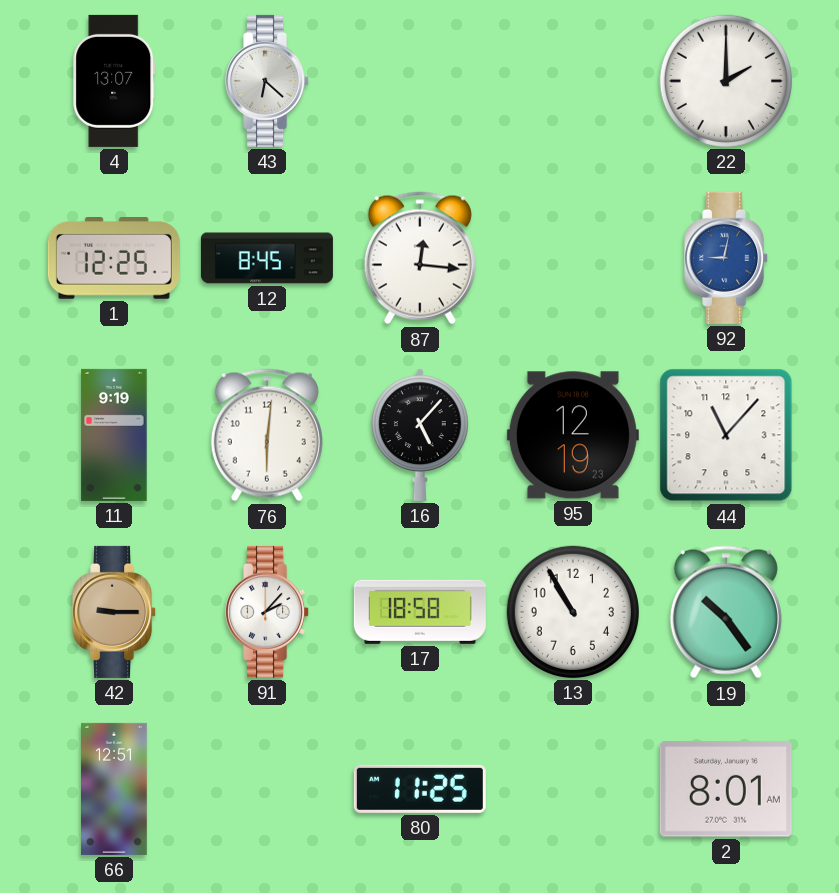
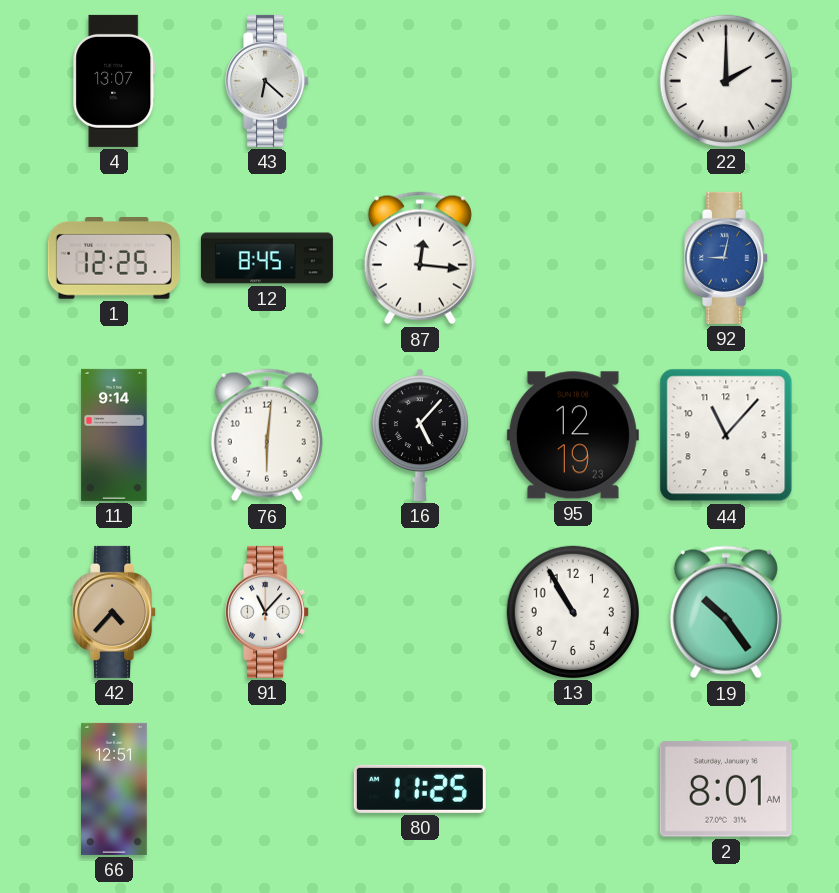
11: 9:19 -> 9:14
42: 9:15 -> 4:37
91: 2:07 -> 11:07
17: 18:58 -> none
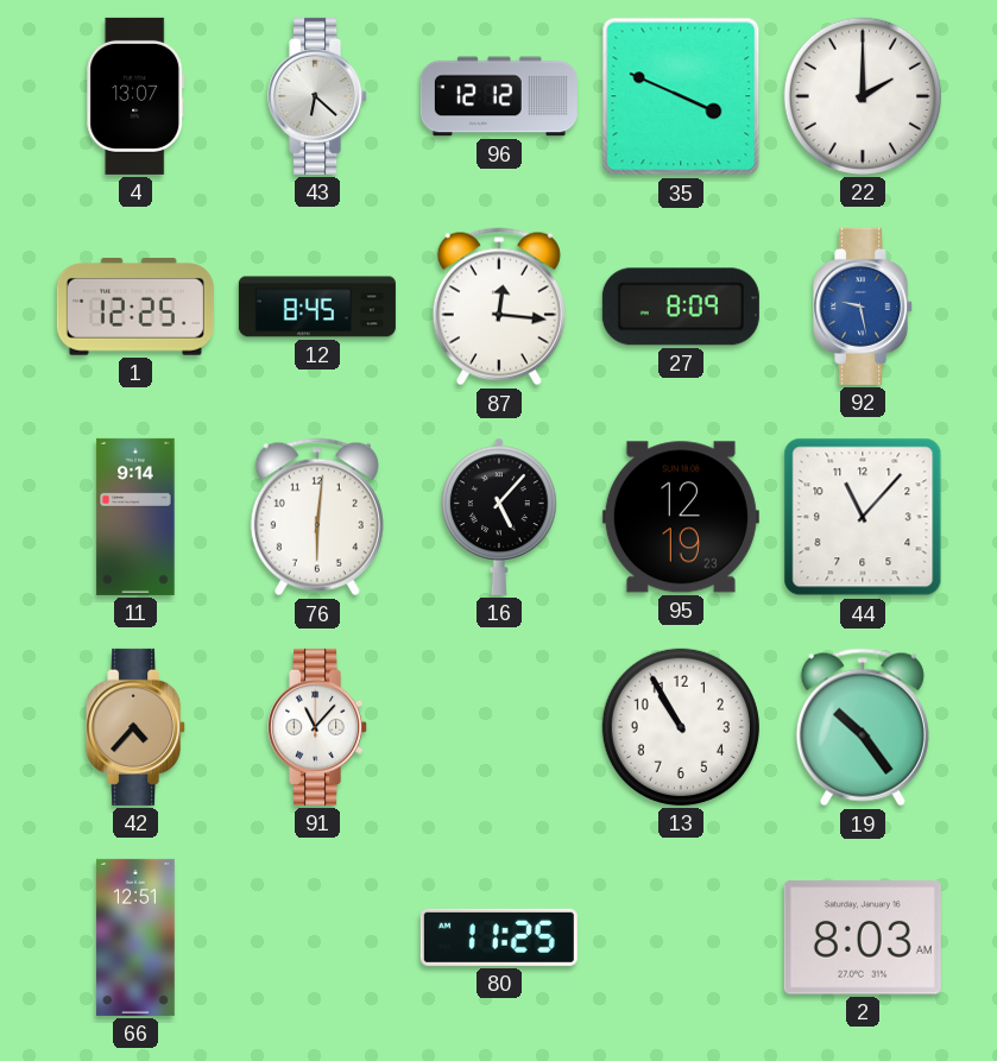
96: none -> 12:12
35: none -> 3:49
27: none -> 8:09
92: 9:02 -> 9:28
2: 8:01 -> 8:03
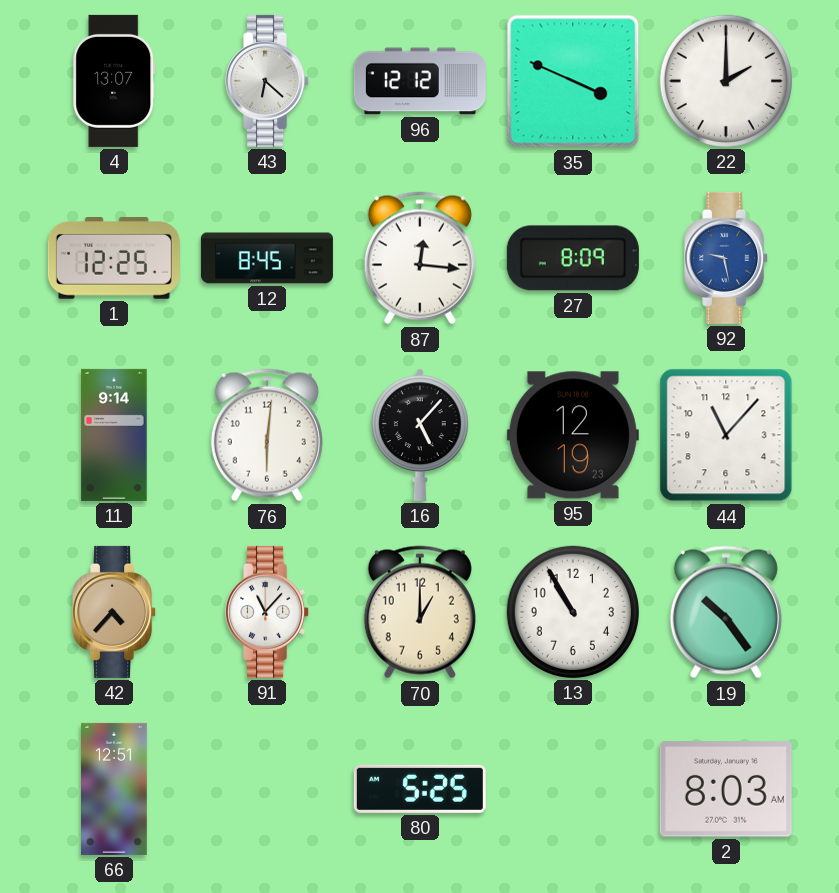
70: none -> 1:00
80: 11:25 -> 5:25
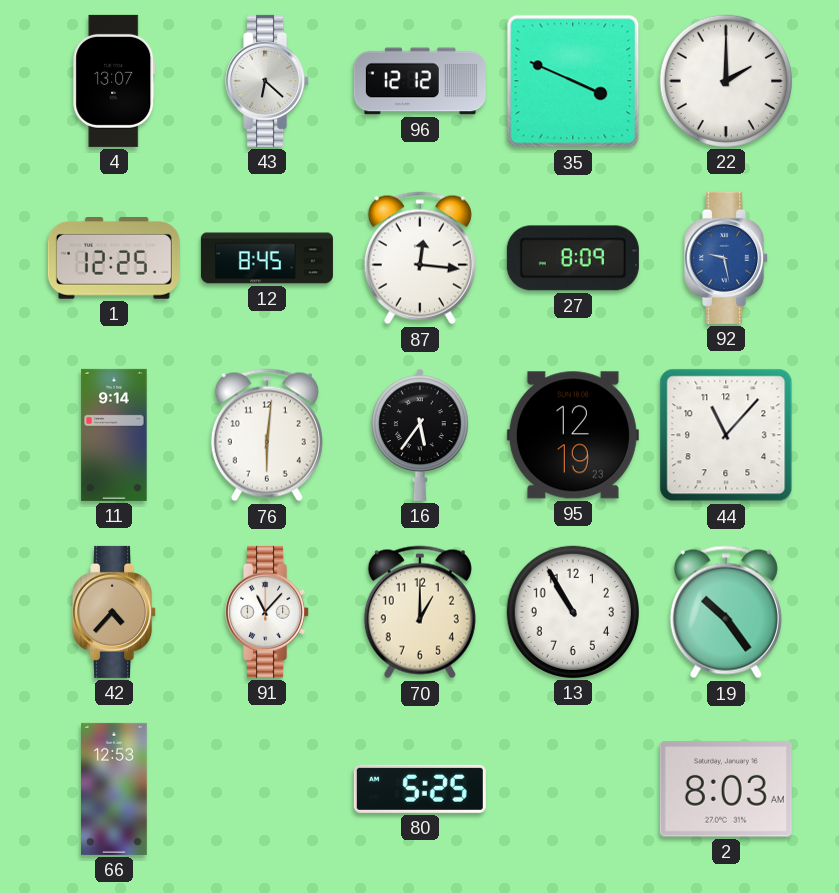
16: 5:07 -> 5:36
66: 12:51 -> 12:53
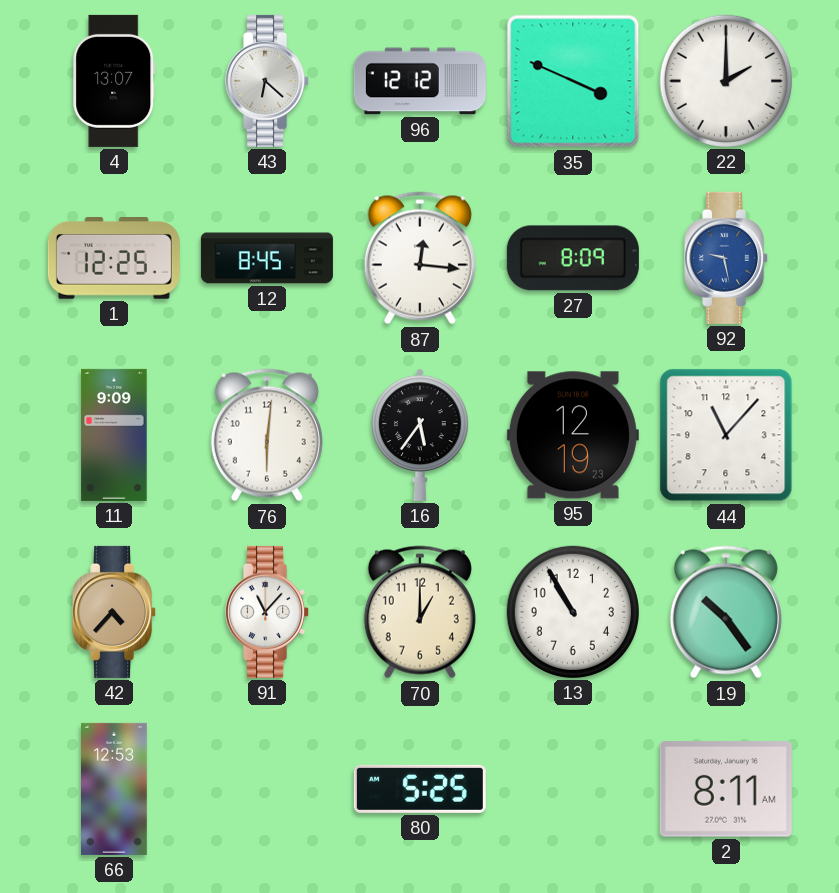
11: 9:14 -> 9:09
2: 8:03 -> 8:11
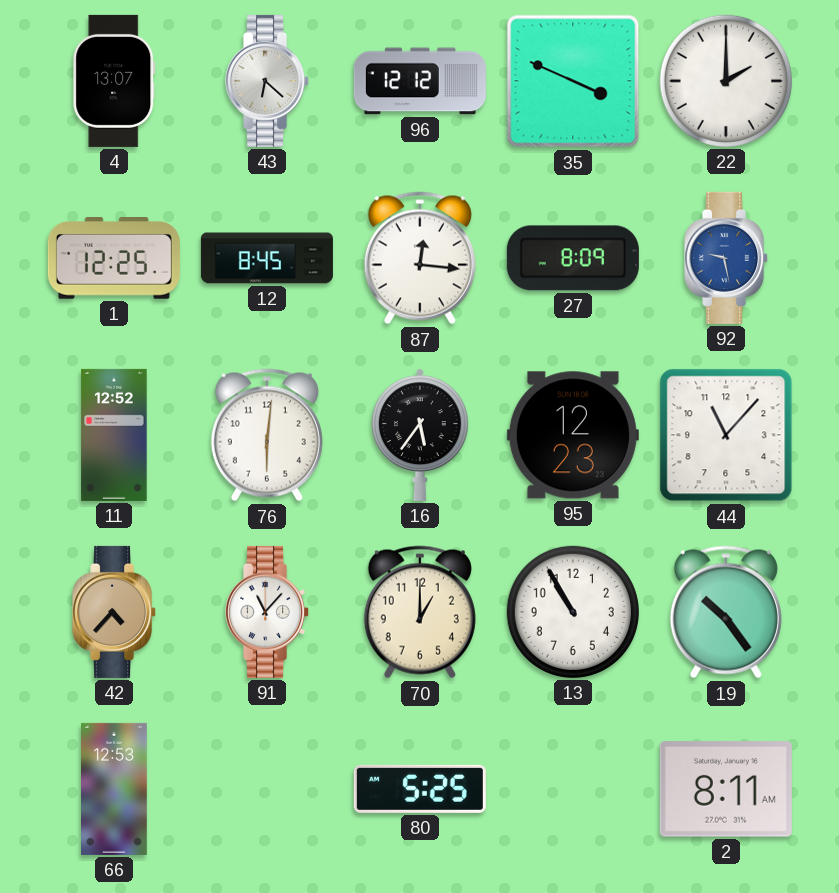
11: 9:09 -> 12:52
95: 12:19 -> 12:23
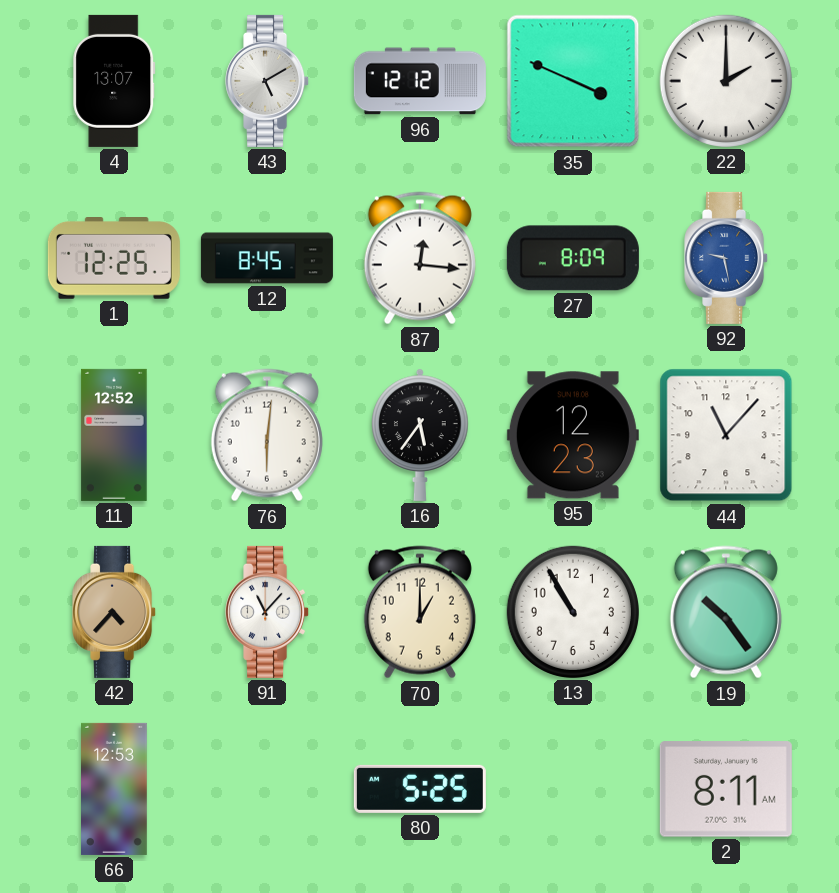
43: 6:22 -> 5:10
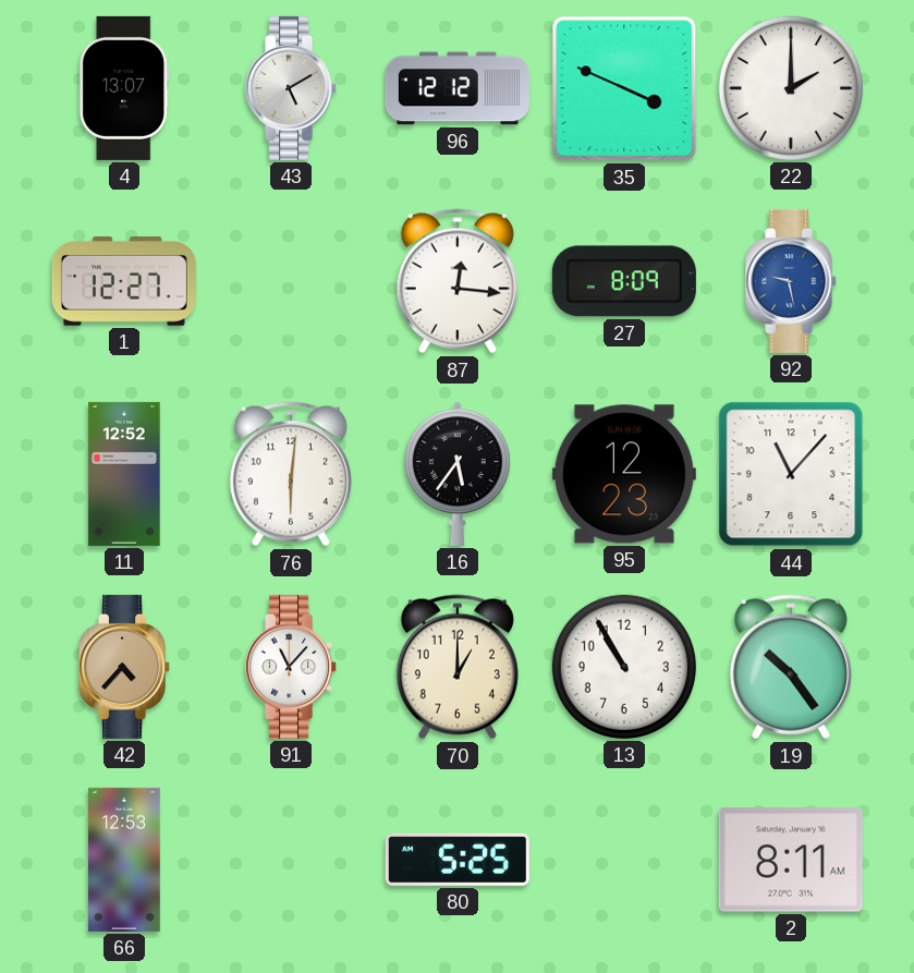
1: 12:25 -> 12:27
12: 8:45 -> none
